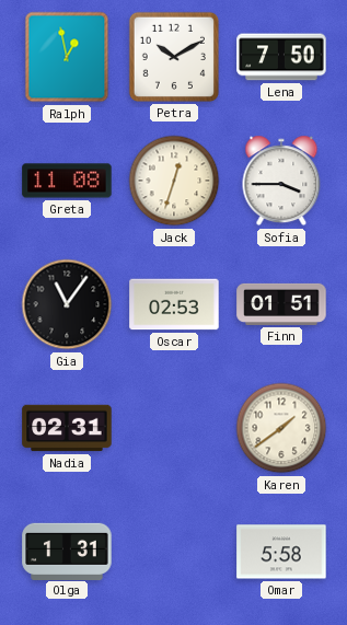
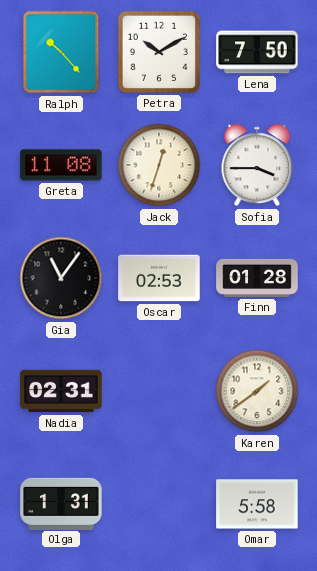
Ralph: 12:58 -> 10:23
Finn: 01:51 -> 01:28
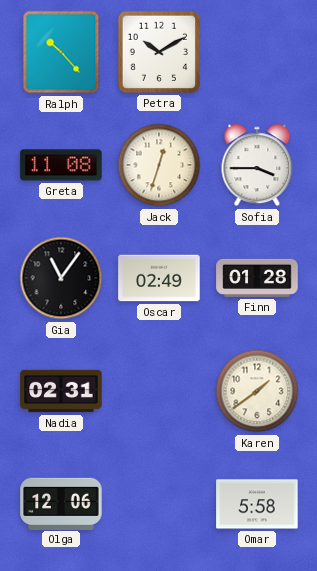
Lena: 7:50 -> none
Oscar: 02:53 -> 02:49
Olga: 1:31 -> 12:06
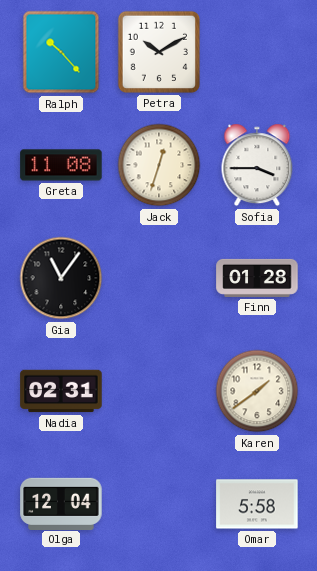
Oscar: 02:49 -> none
Olga: 12:06 -> 12:04
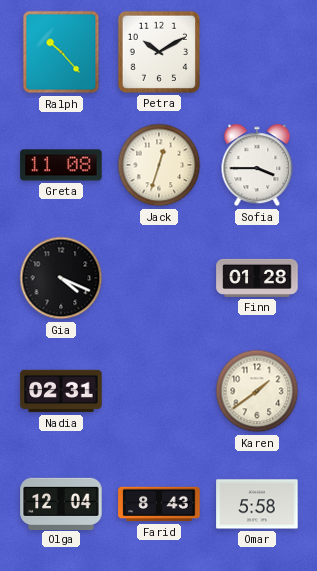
Gia: 11:06 -> 4:19
Farid: none -> 8:43
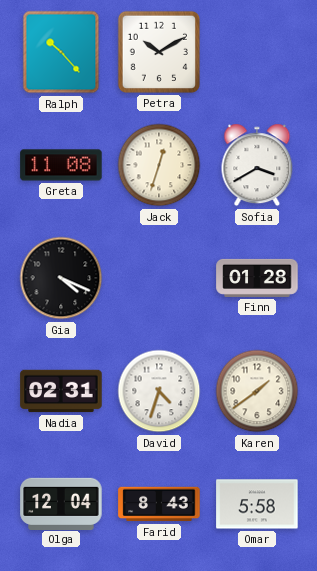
Sofia: 3:45 -> 3:40
David: none -> 4:33
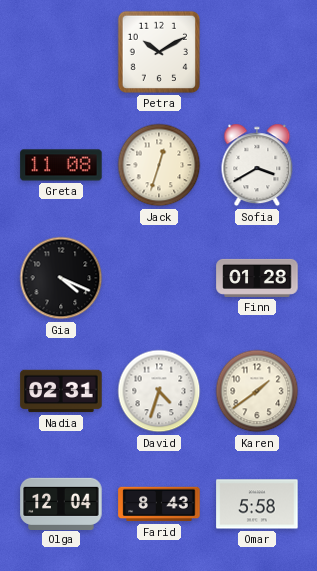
Ralph: 10:23 -> none
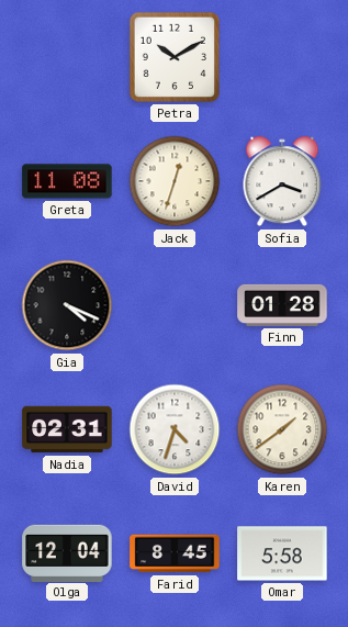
Farid: 8:43 -> 8:45
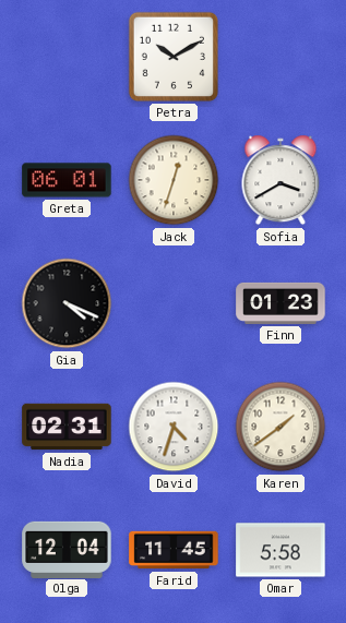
Greta: 11:08 -> 06:01
Finn: 01:28 -> 01:23
Farid: 8:45 -> 11:45
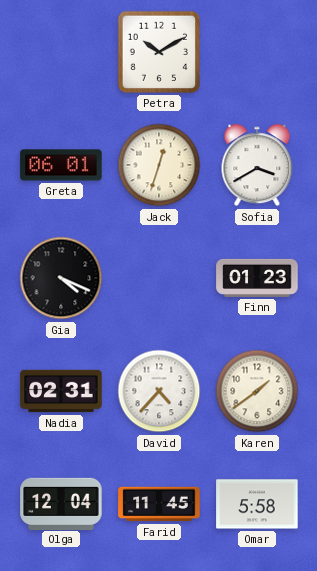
David: 4:33 -> 4:37
